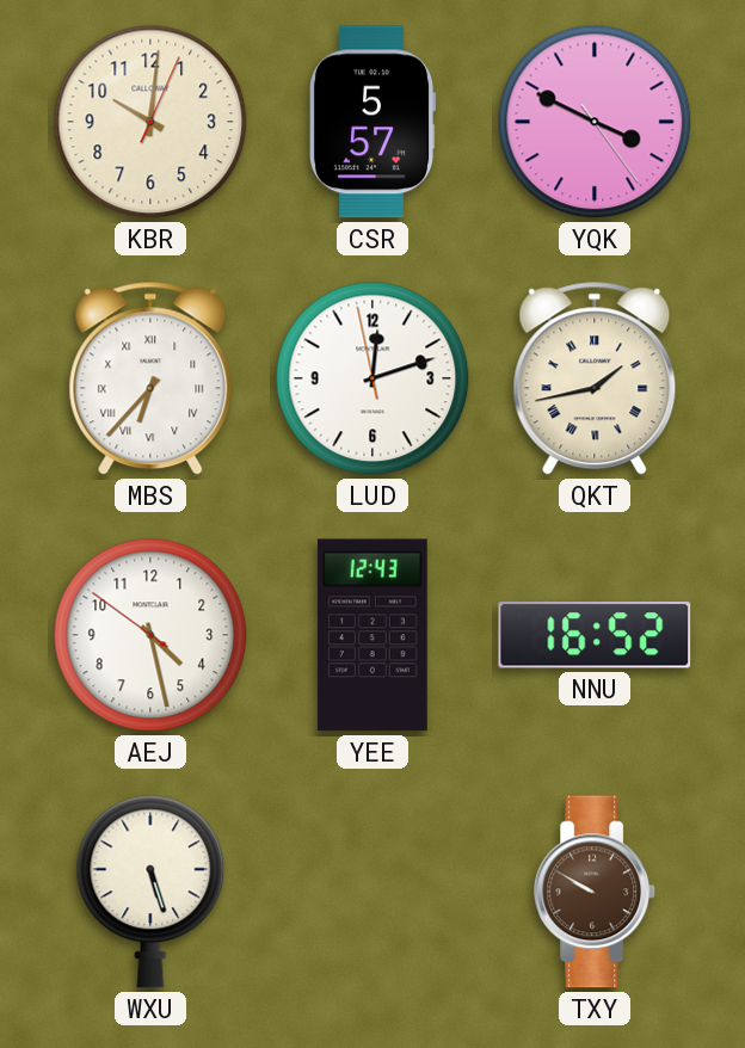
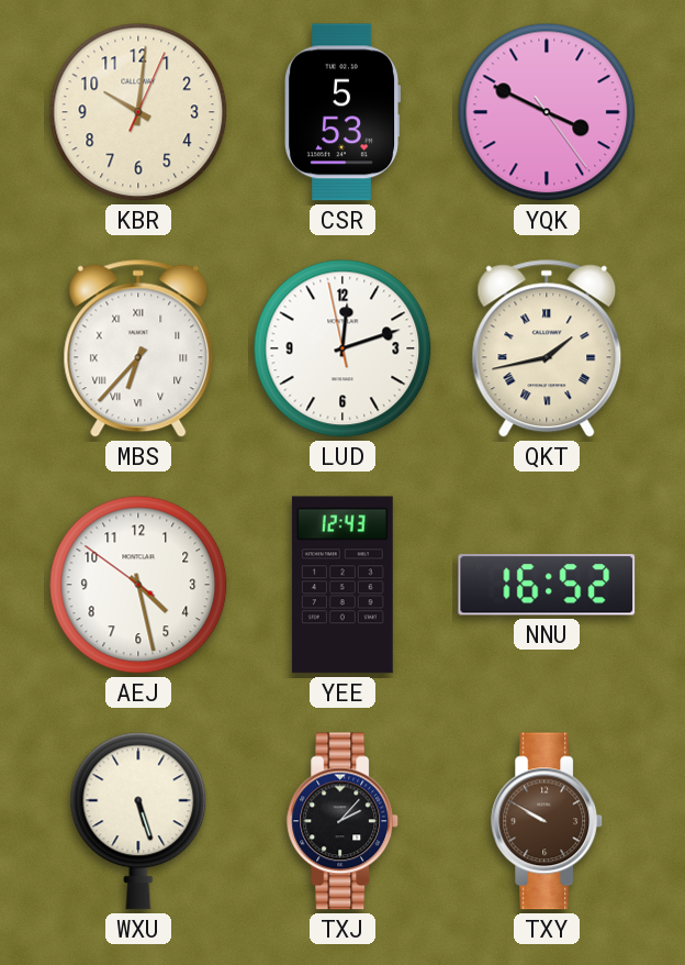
CSR: 5:57 -> 5:53
TXJ: none -> 2:07
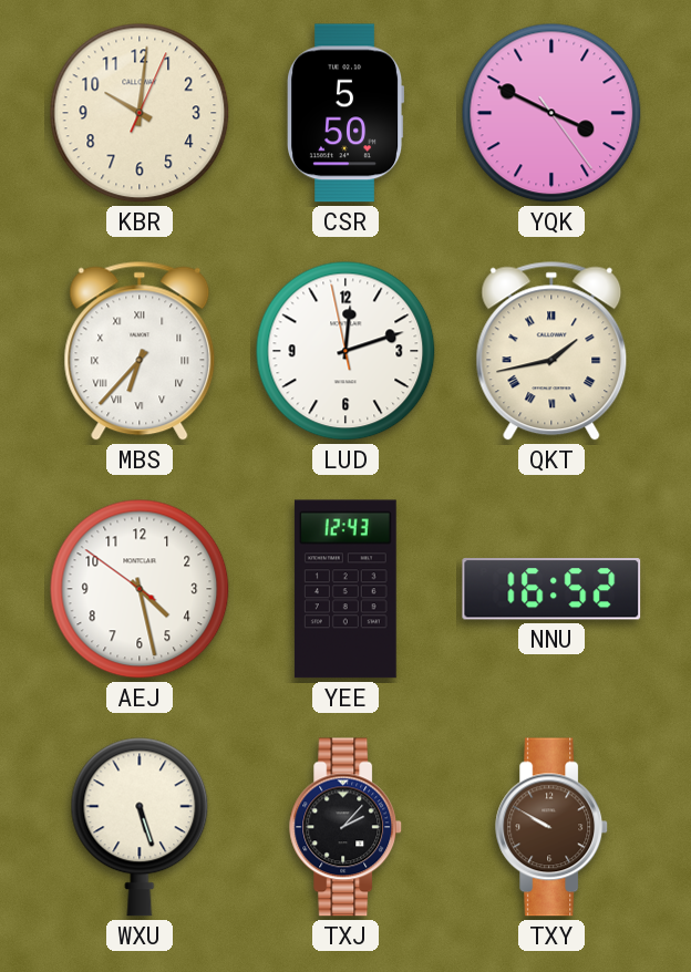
CSR: 5:53 -> 5:50
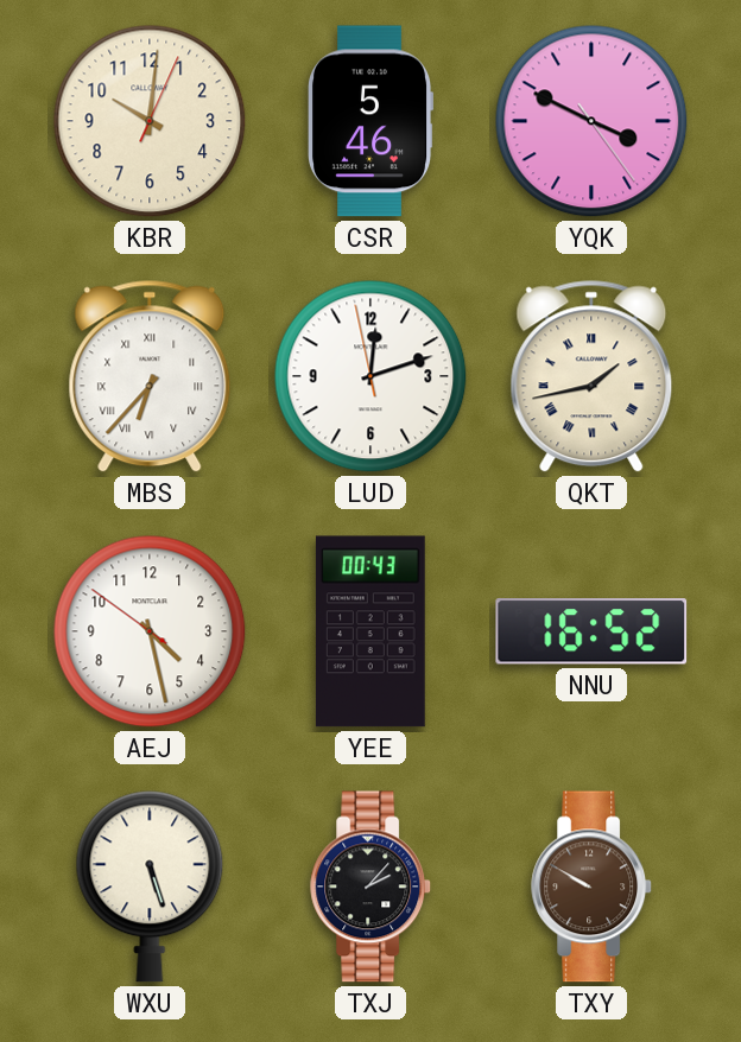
CSR: 5:50 -> 5:46
YEE: 12:43 -> 00:43
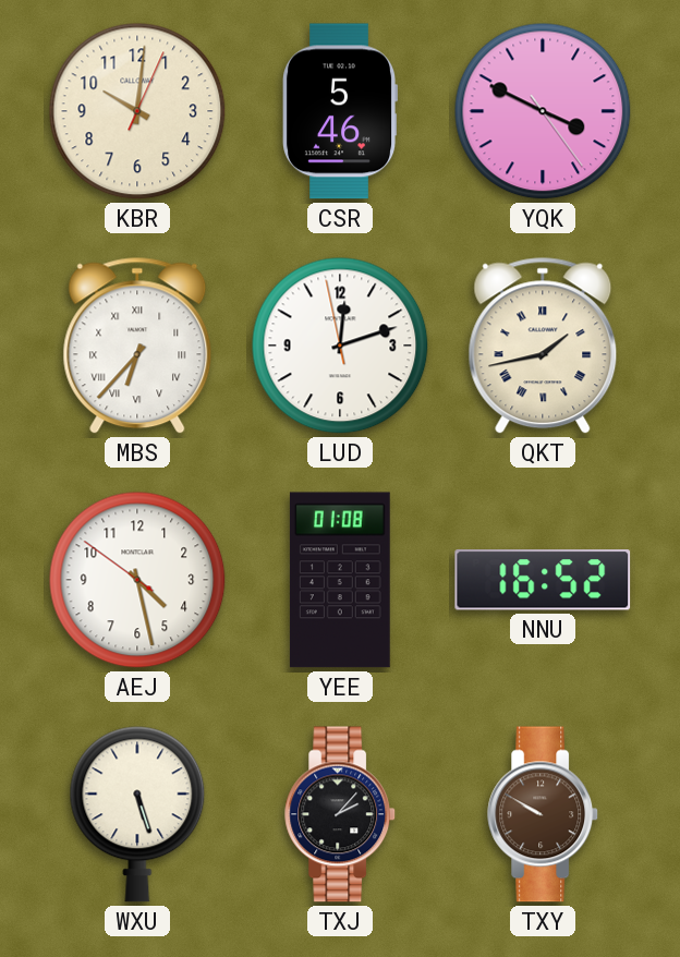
YEE: 00:43 -> 01:08
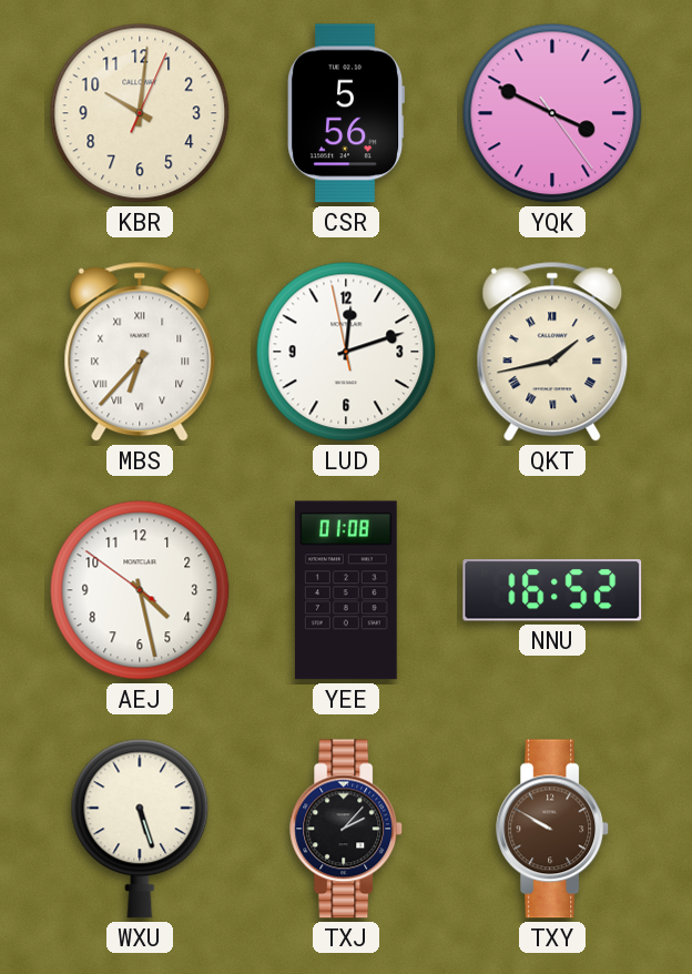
CSR: 5:46 -> 5:56
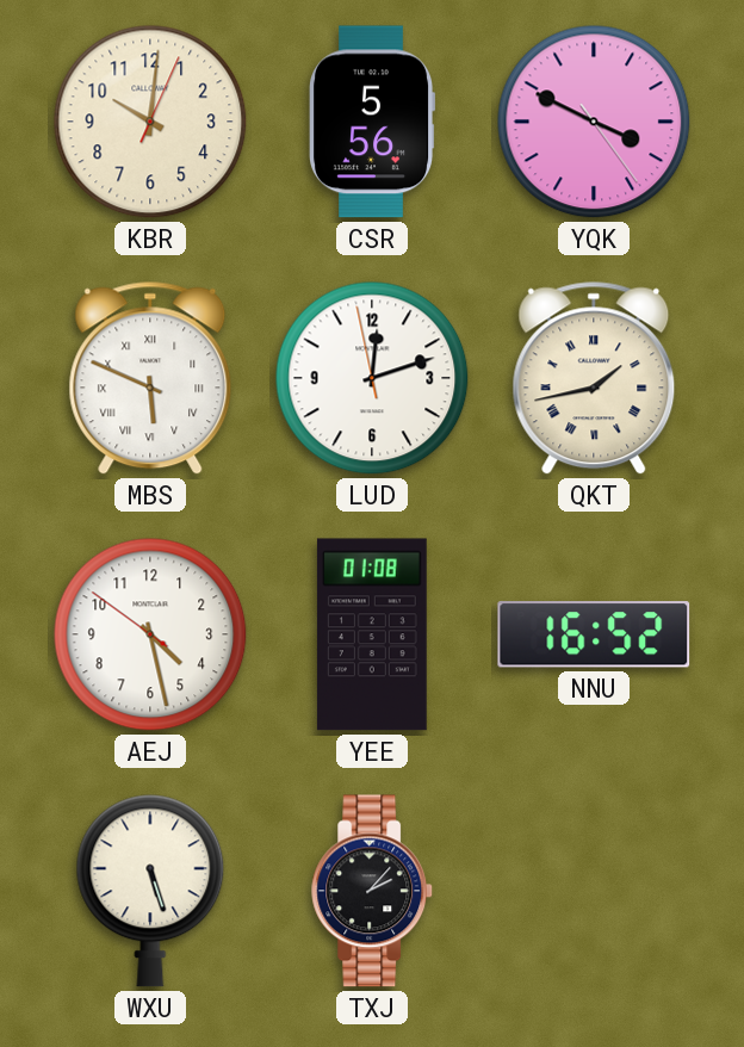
MBS: 6:37 -> 5:49
TXY: 9:50 -> none
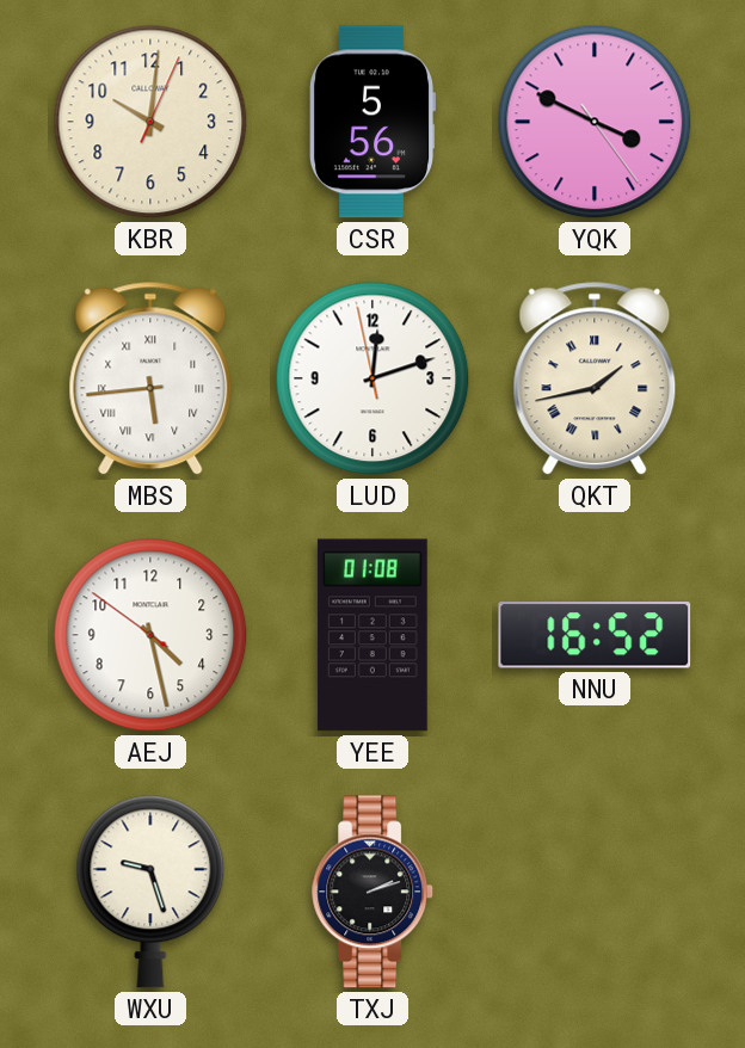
MBS: 5:49 -> 5:44
WXU: 5:27 -> 9:27
TXJ: 2:07 -> 2:12
